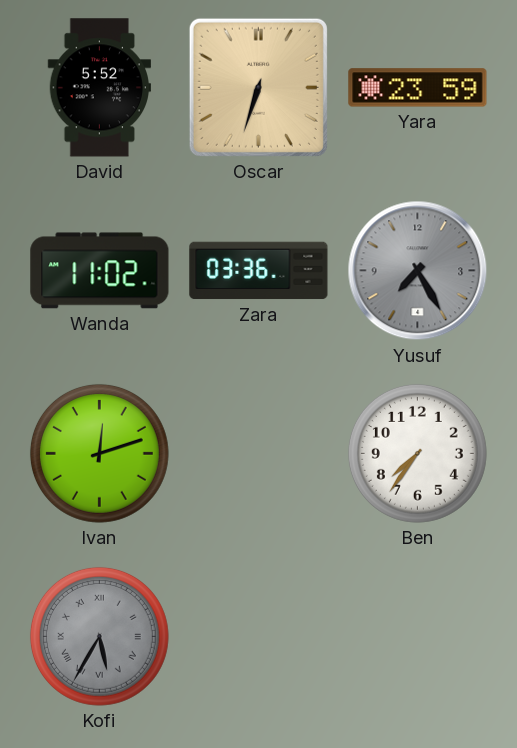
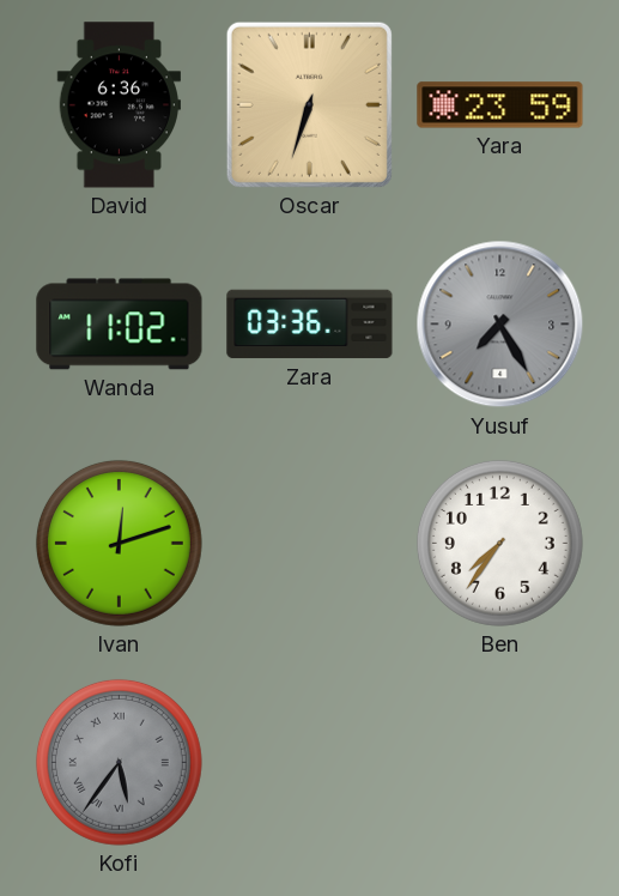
David: 5:52 -> 6:36
Kofi: 5:35 -> 5:36
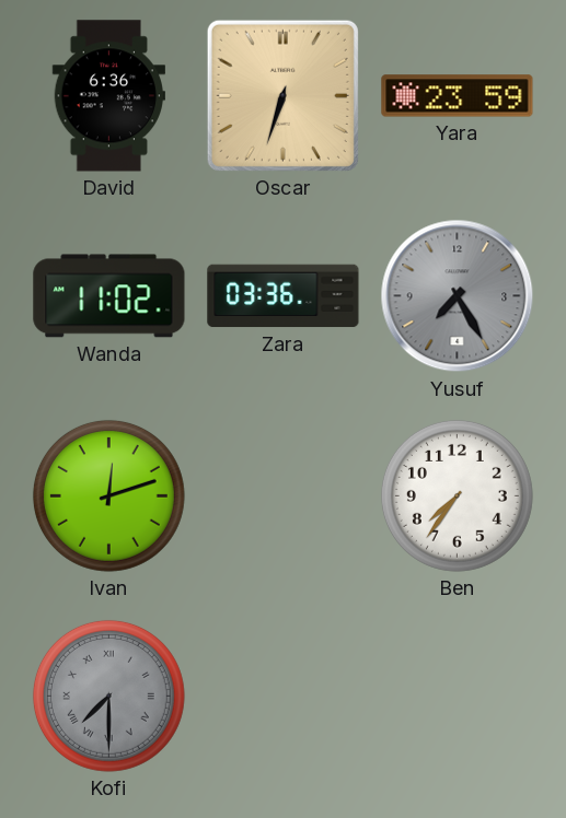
Kofi: 5:36 -> 7:30
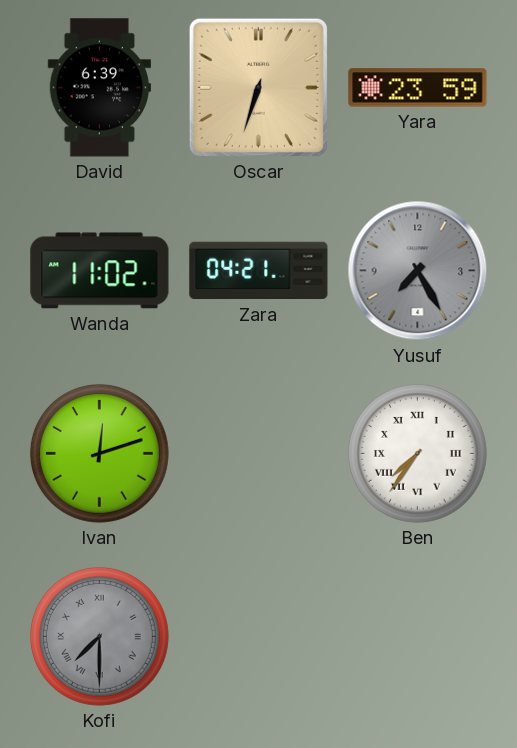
David: 6:36 -> 6:39
Zara: 03:36 -> 04:21
Ben numerals: Arabic -> Roman
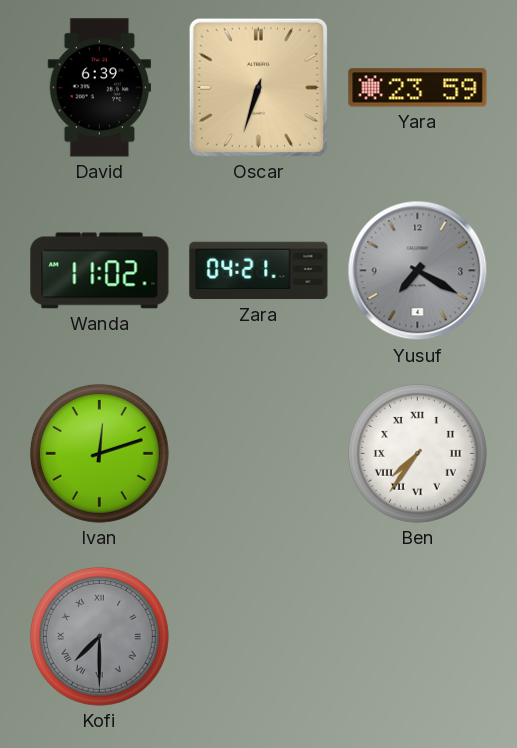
Yusuf: 7:25 -> 7:20
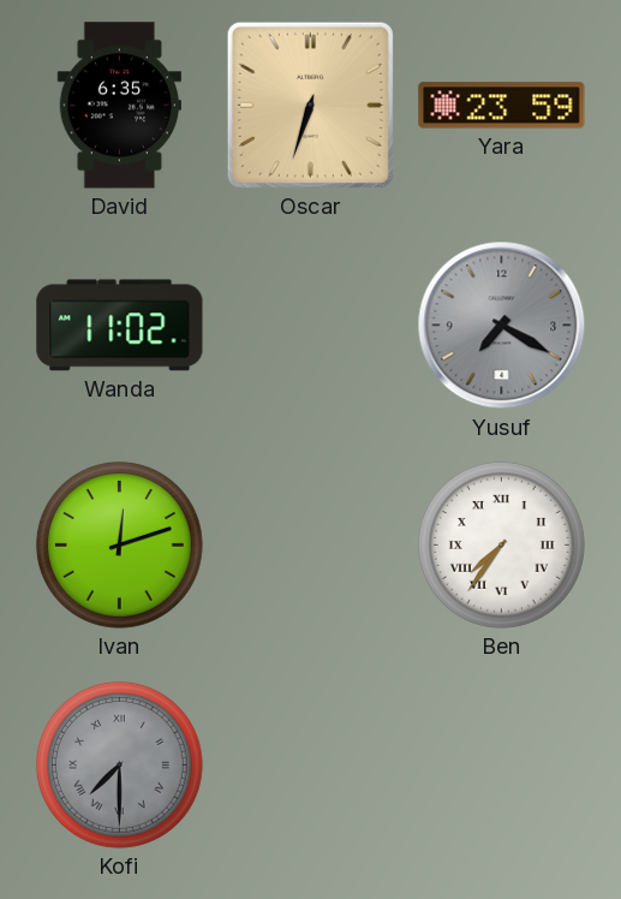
David: 6:39 -> 6:35
Zara: 04:21 -> none
